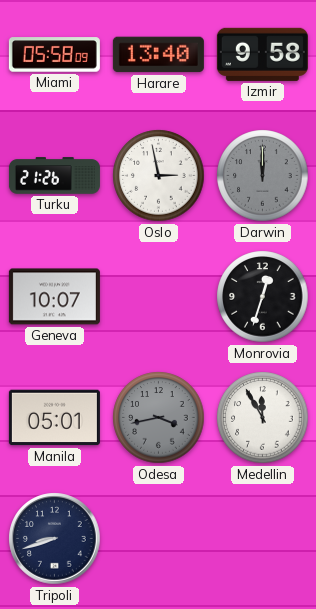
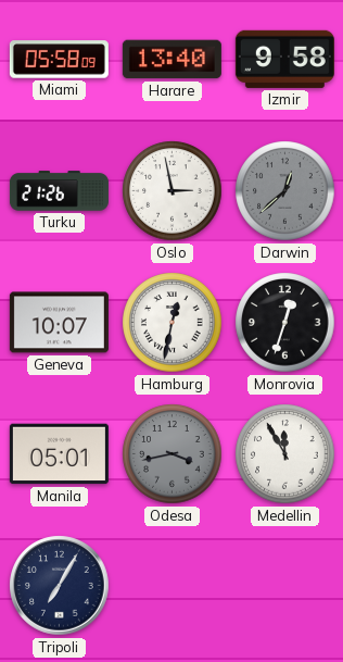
Darwin: 12:00 -> 12:38
Hamburg: none -> 12:32
Tripoli: 8:42 -> 7:05
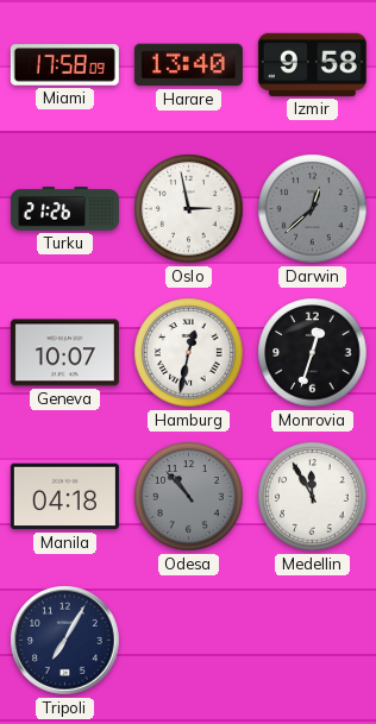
Miami: 05:58 -> 17:58
Manila: 05:01 -> 04:18
Odesa: 3:43 -> 10:53
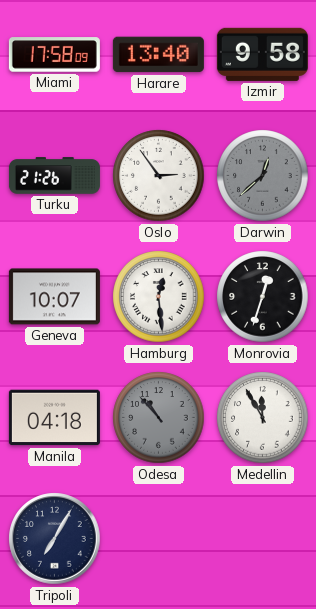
Oslo: 2:58 -> 2:54
Hamburg: 12:32 -> 12:29
